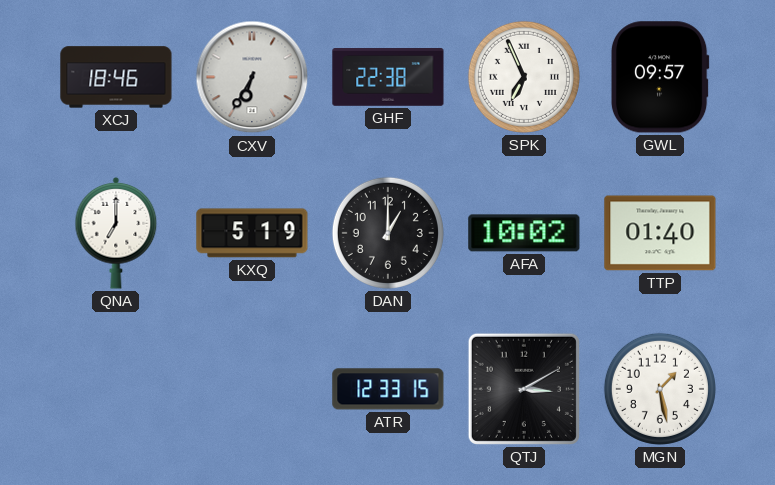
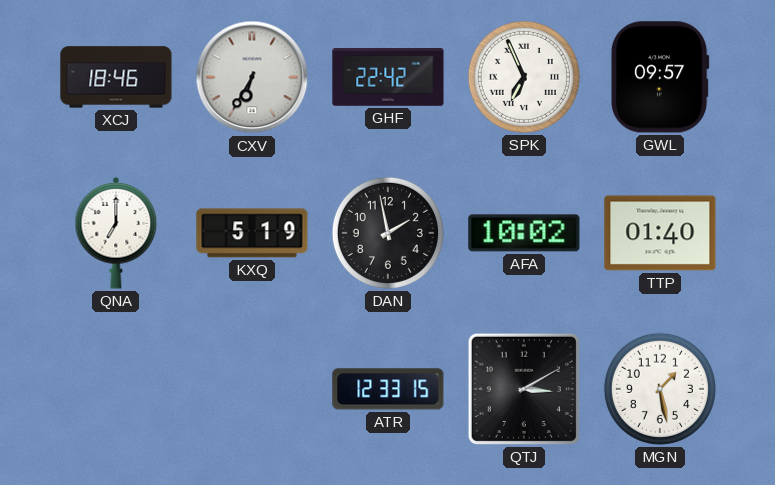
GHF: 22:38 -> 22:42
DAN: 1:00 -> 1:58
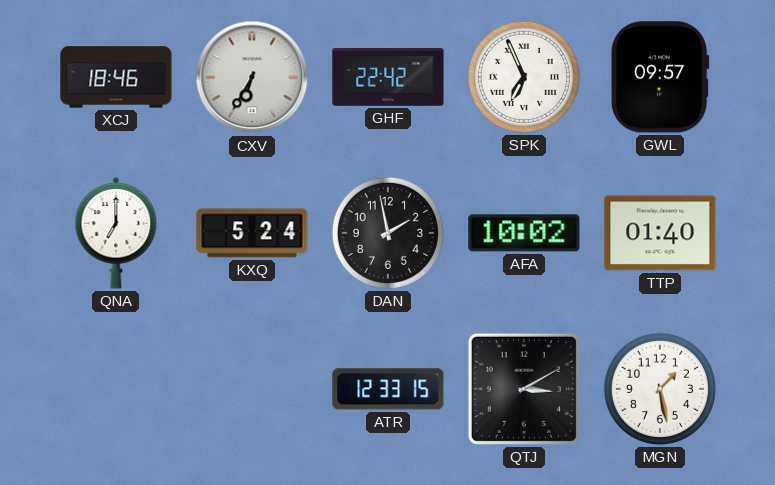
KXQ: 5:19 -> 5:24
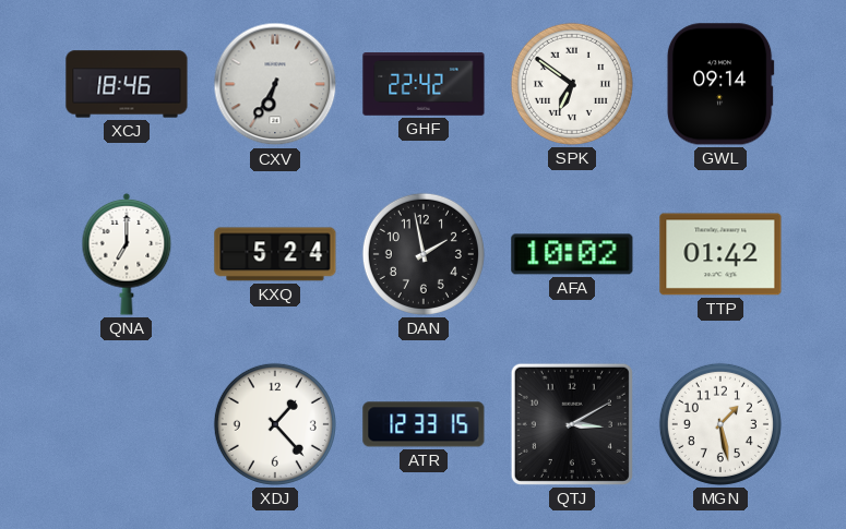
SPK: 6:56 -> 6:51
GWL: 09:57 -> 09:14
TTP: 01:40 -> 01:42
XDJ: none -> 1:23
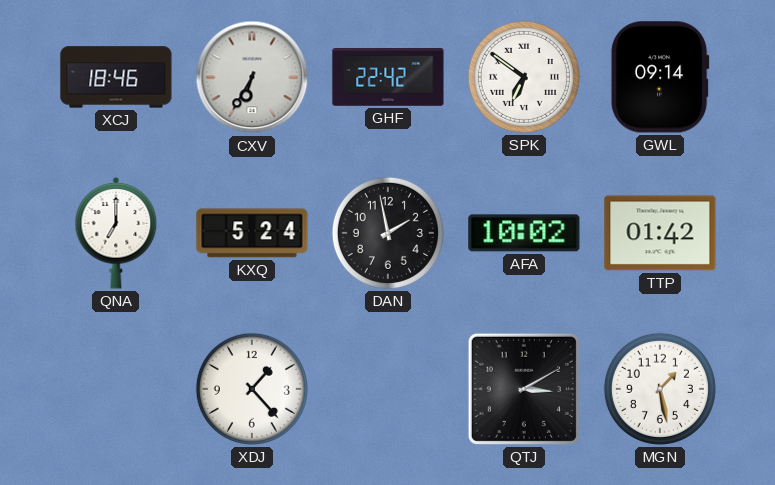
ATR: 12:33 -> none
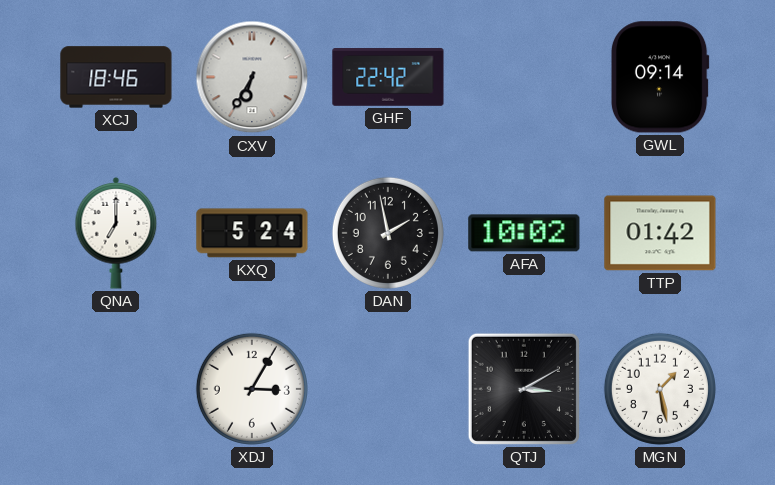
SPK: 6:51 -> none
XDJ: 1:23 -> 3:05
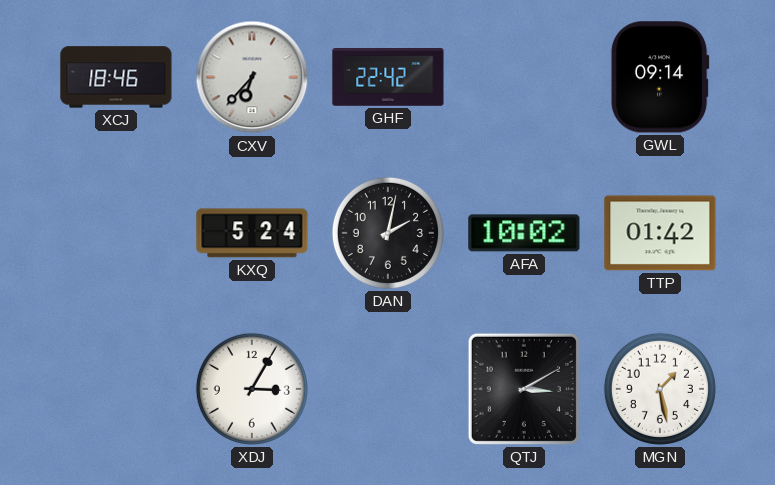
CXV: 6:35 -> 6:37
QNA: 7:00 -> none
DAN: 1:58 -> 2:02
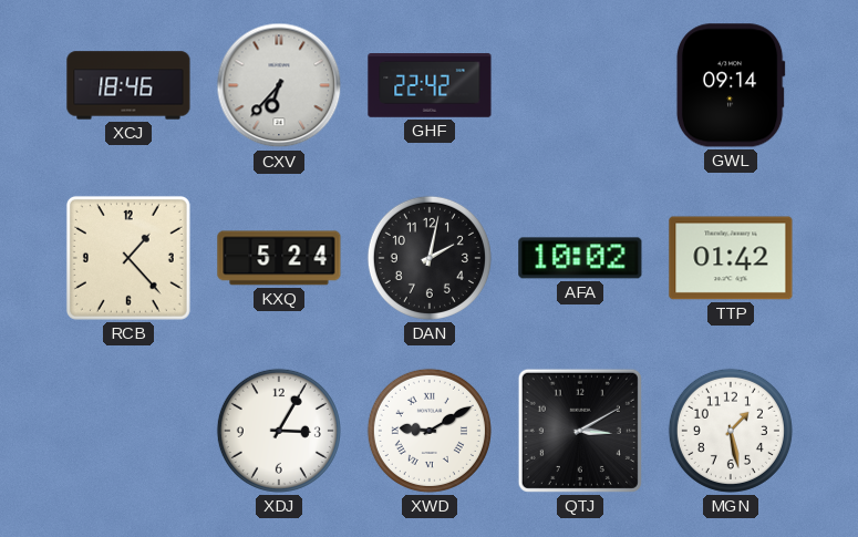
RCB: none -> 1:23
XWD: none -> 9:10
